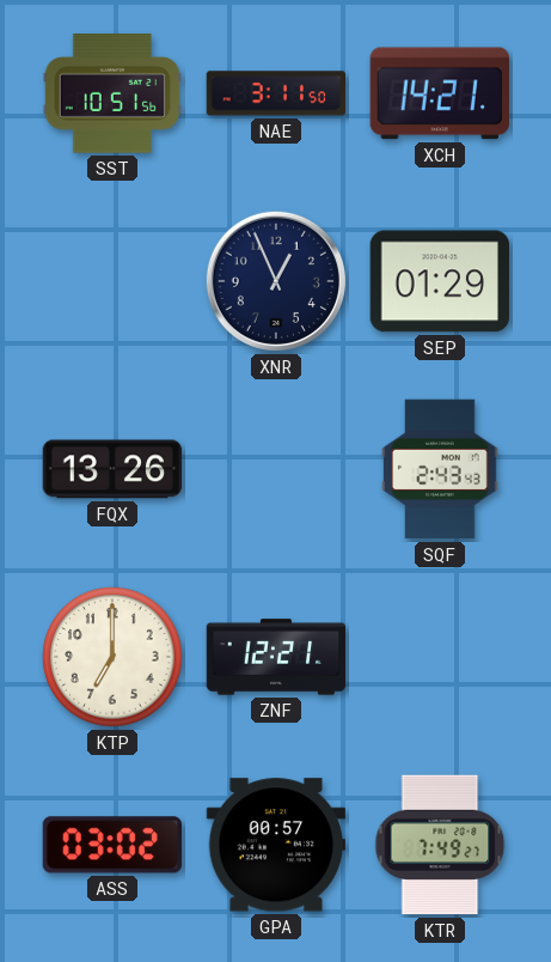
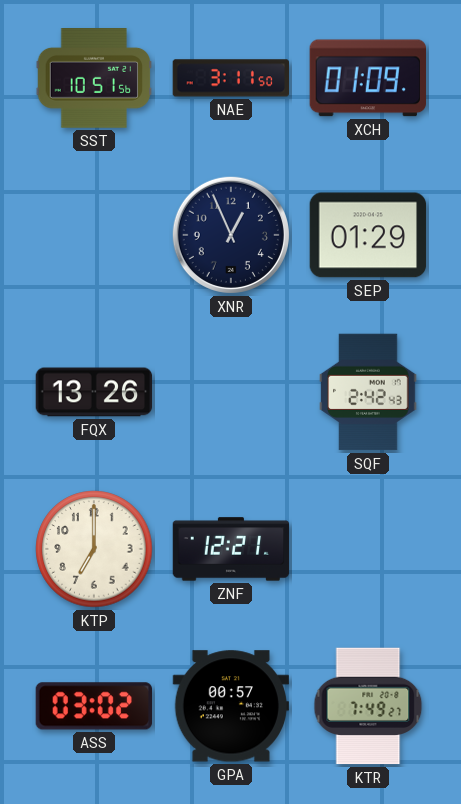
XCH: 14:21 -> 01:09
SQF: 2:43 -> 2:42
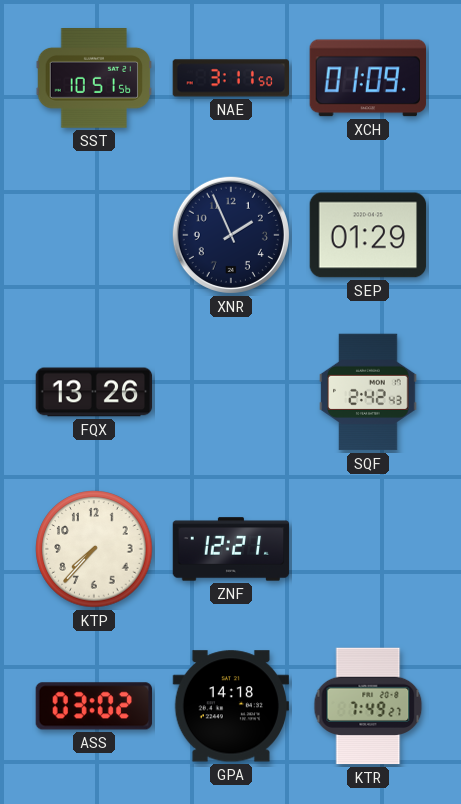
XNR: 12:56 -> 1:56
KTP: 7:00 -> 7:37
GPA: 00:57 -> 14:18
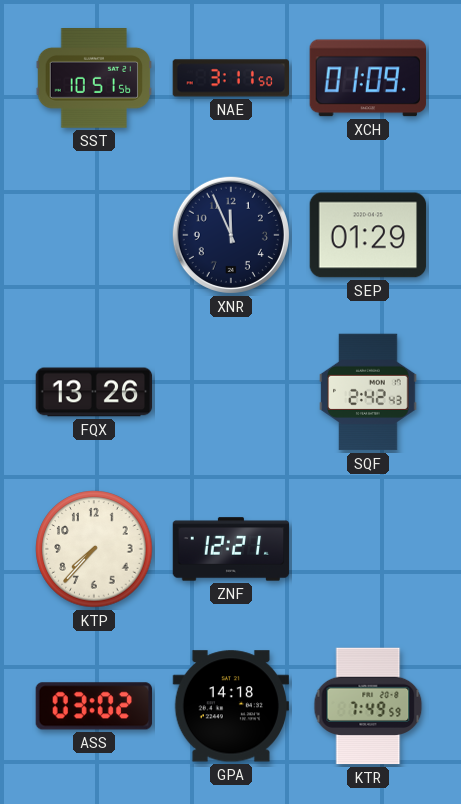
XNR: 1:56 -> 11:56
KTR: 7:49:27 -> 7:49:59
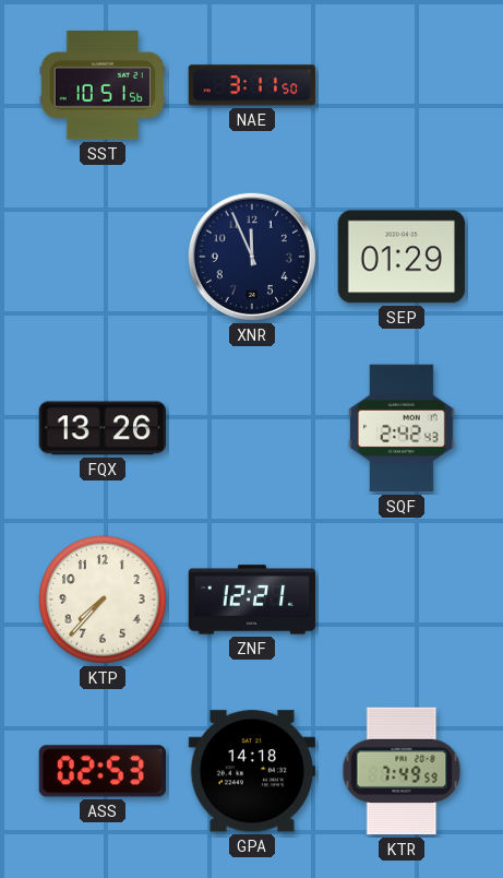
XCH: 01:09 -> none
ASS: 03:02 -> 02:53
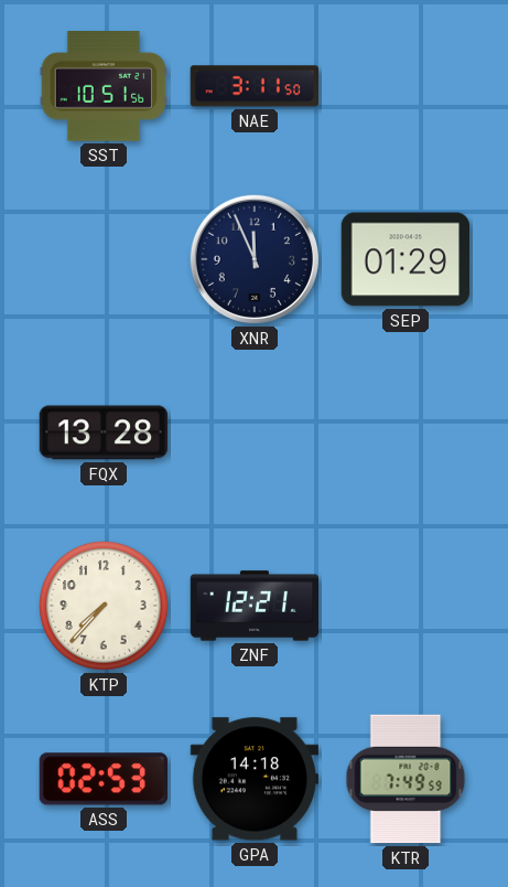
FQX: 13:26 -> 13:28
SQF: 2:42 -> none
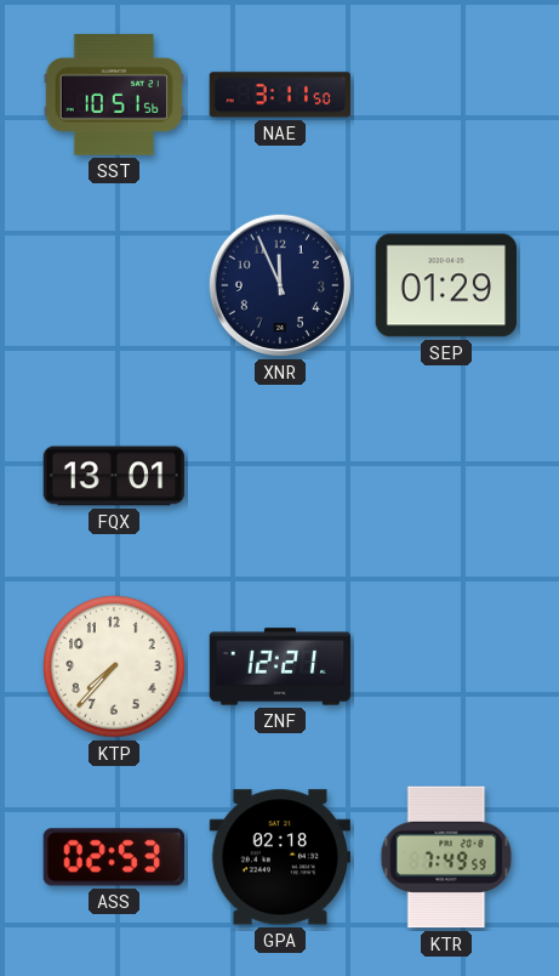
FQX: 13:28 -> 13:01
GPA: 14:18 -> 02:18
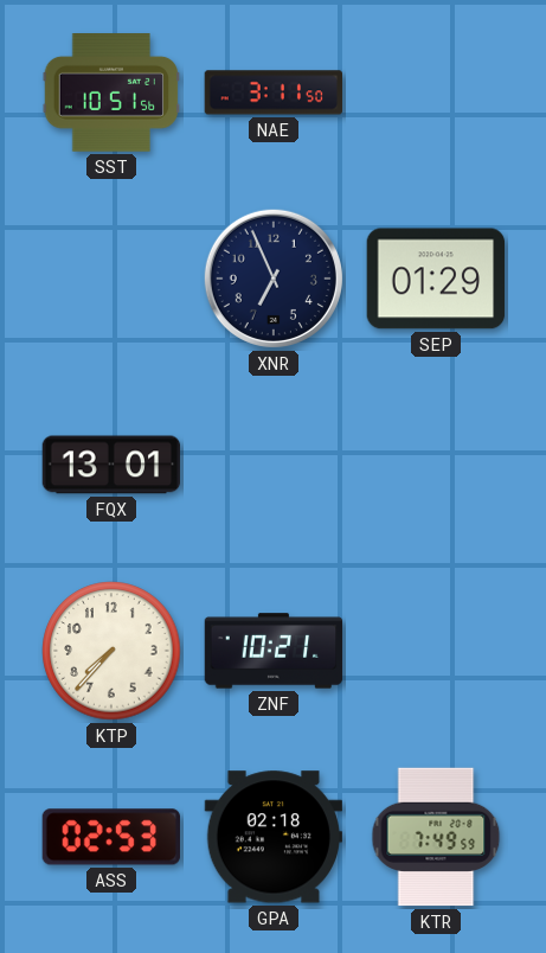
XNR: 11:56 -> 6:56
ZNF: 12:21 -> 10:21
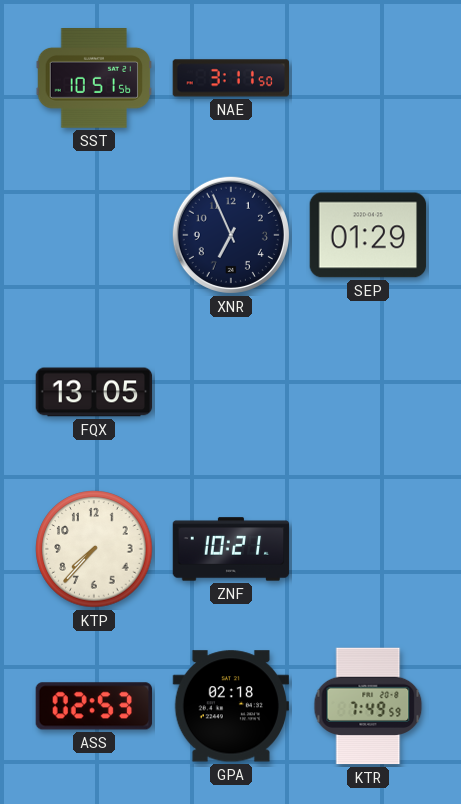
FQX: 13:01 -> 13:05
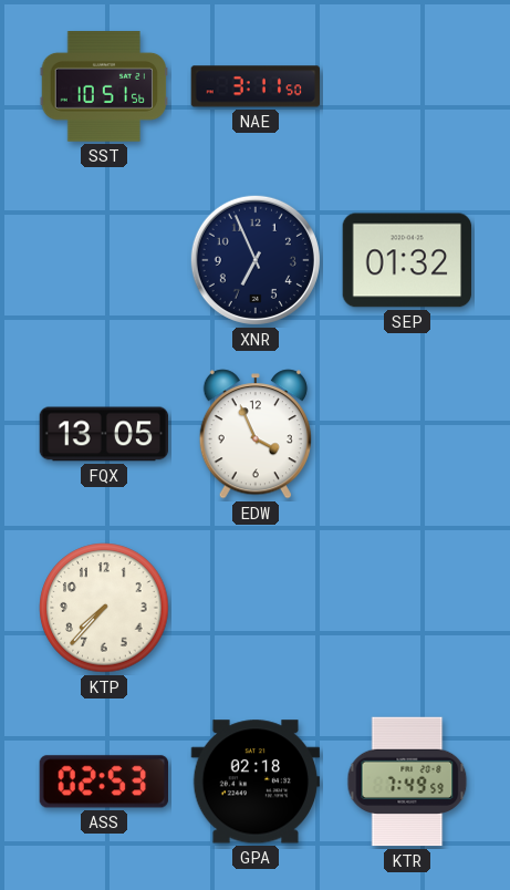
SEP: 01:29 -> 01:32
EDW: none -> 3:56
ZNF: 10:21 -> none
